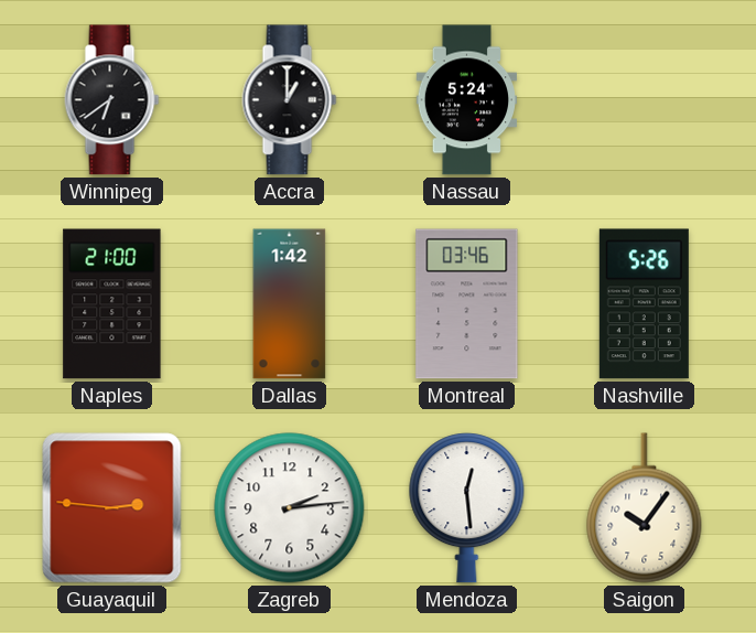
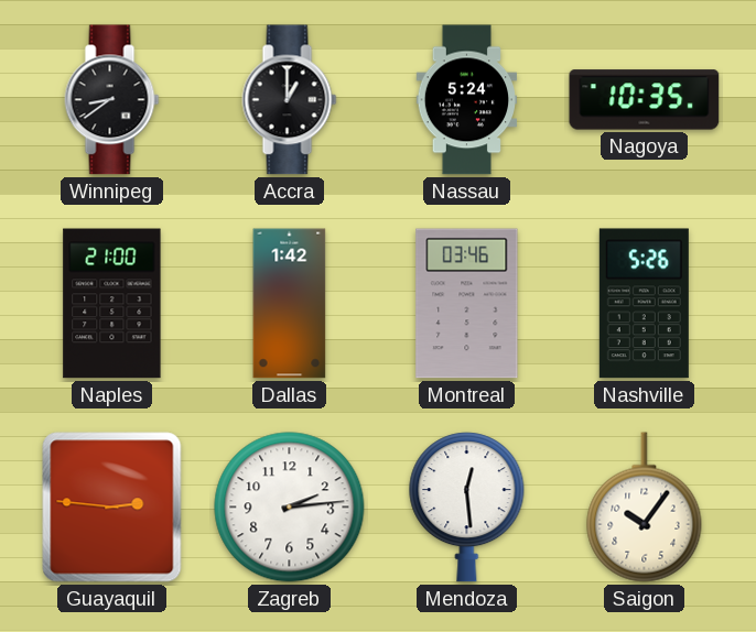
Winnipeg: 6:39 -> 8:39
Nagoya: none -> 10:35
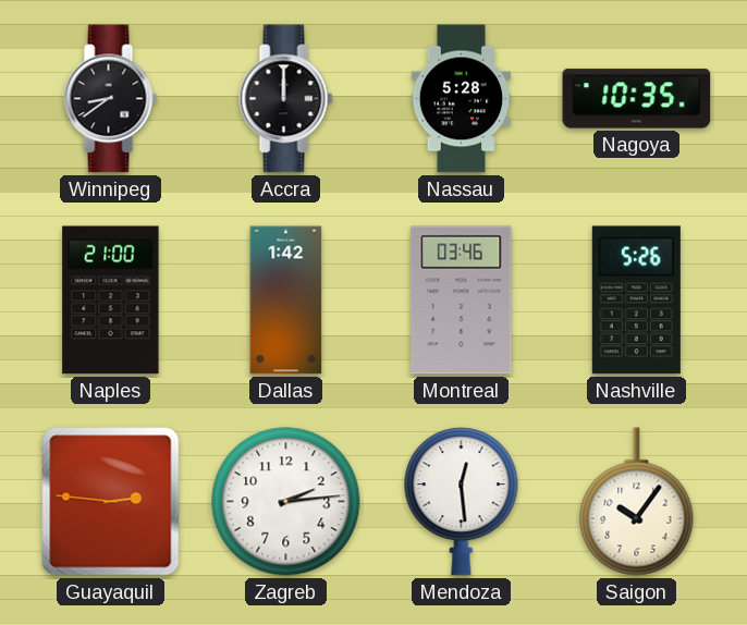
Accra: 1:00 -> 12:00
Nassau: 5:24 -> 5:28
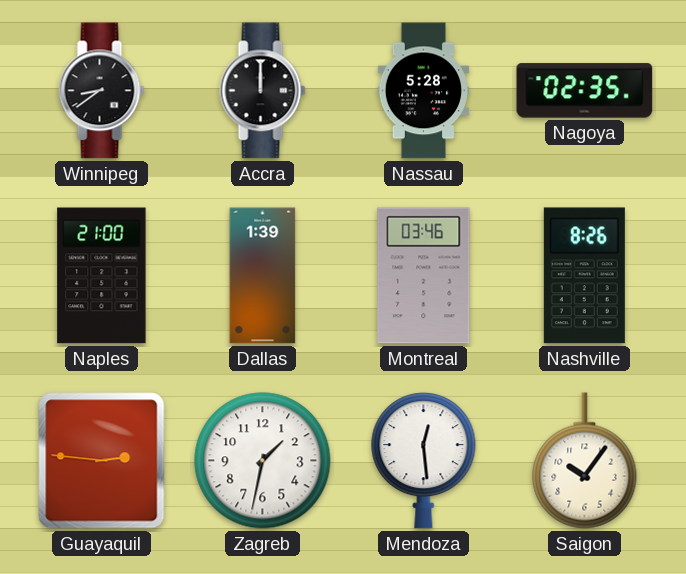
Nagoya: 10:35 -> 02:35
Dallas: 1:42 -> 1:39
Nashville: 5:26 -> 8:26
Zagreb: 2:14 -> 1:32
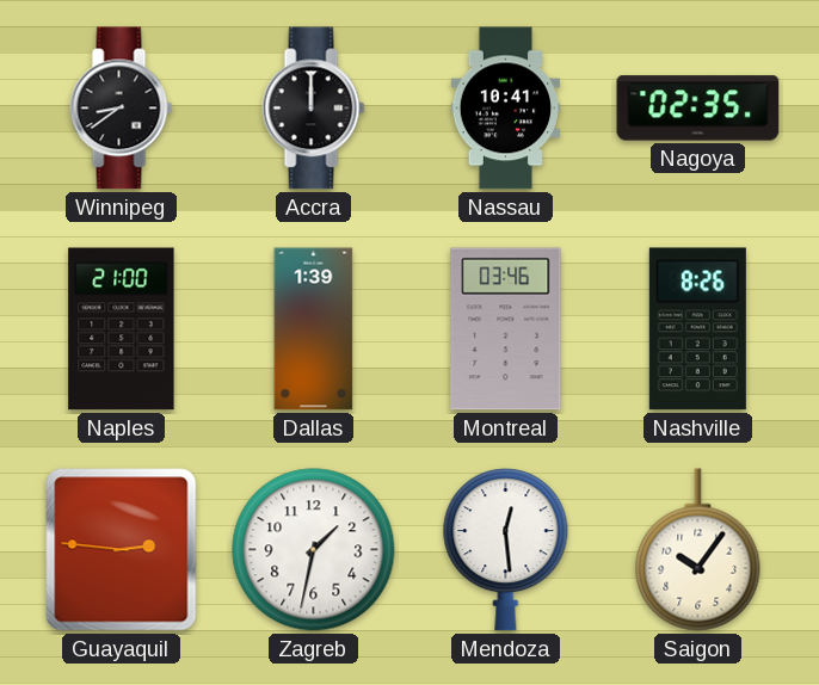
Nassau: 5:28 -> 10:41
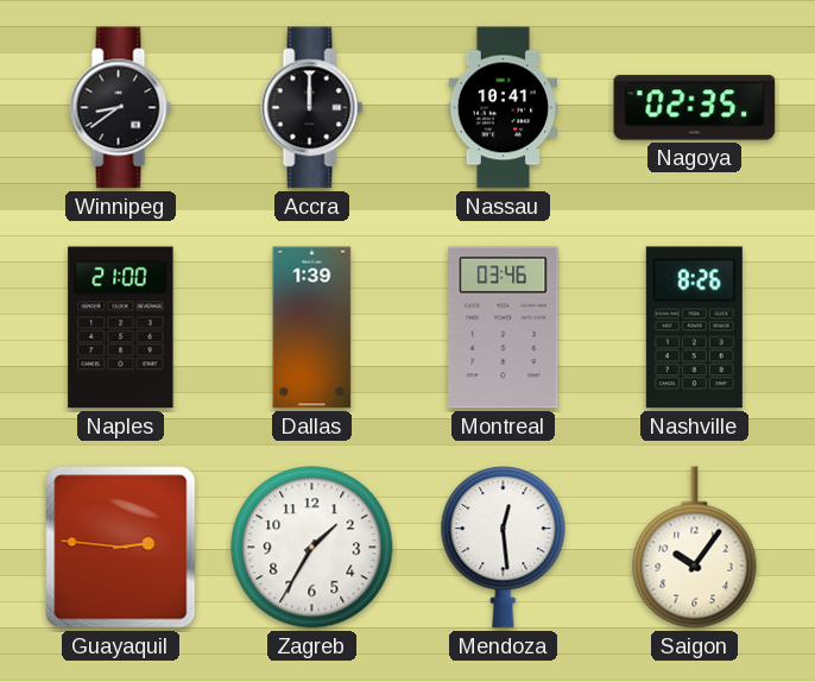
Zagreb: 1:32 -> 1:35
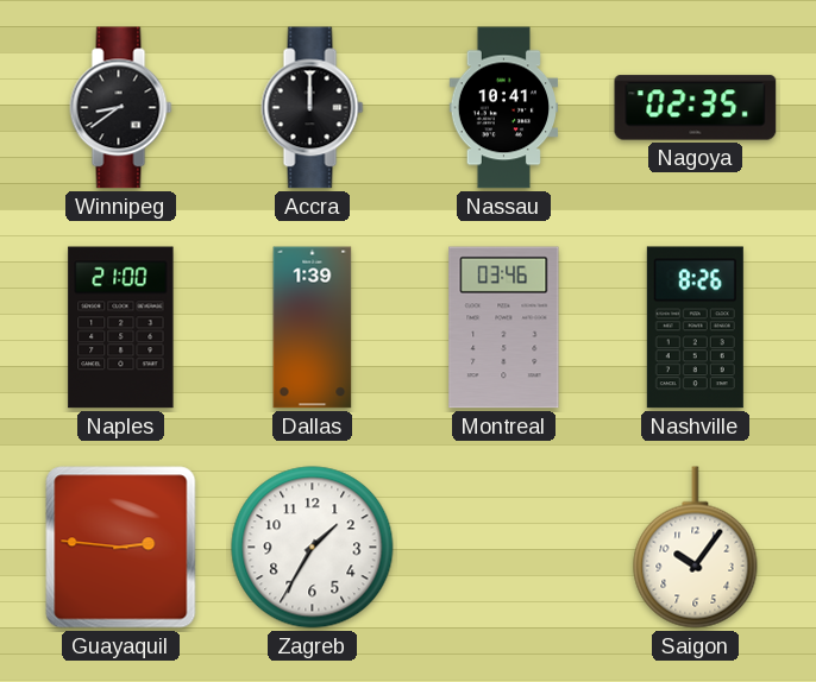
Mendoza: 12:29 -> none
